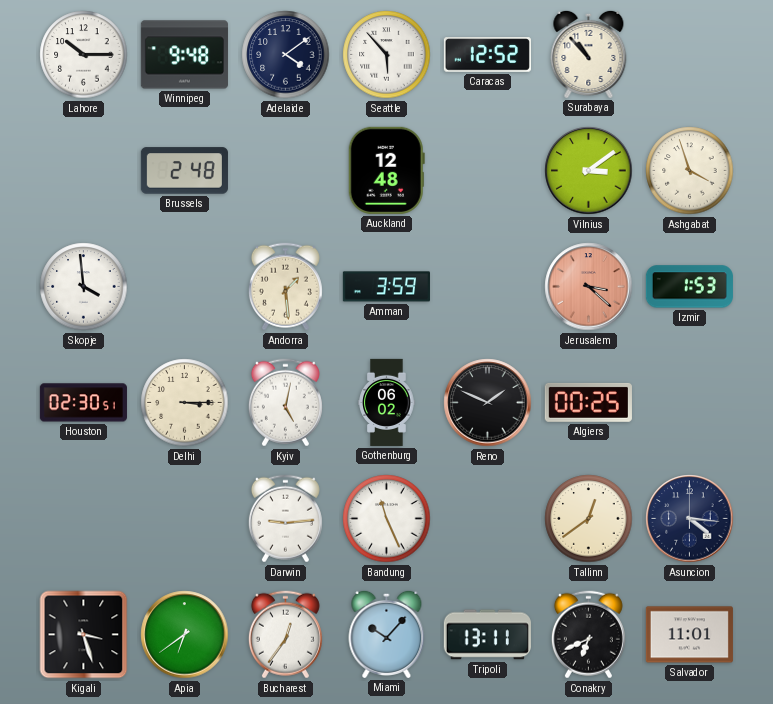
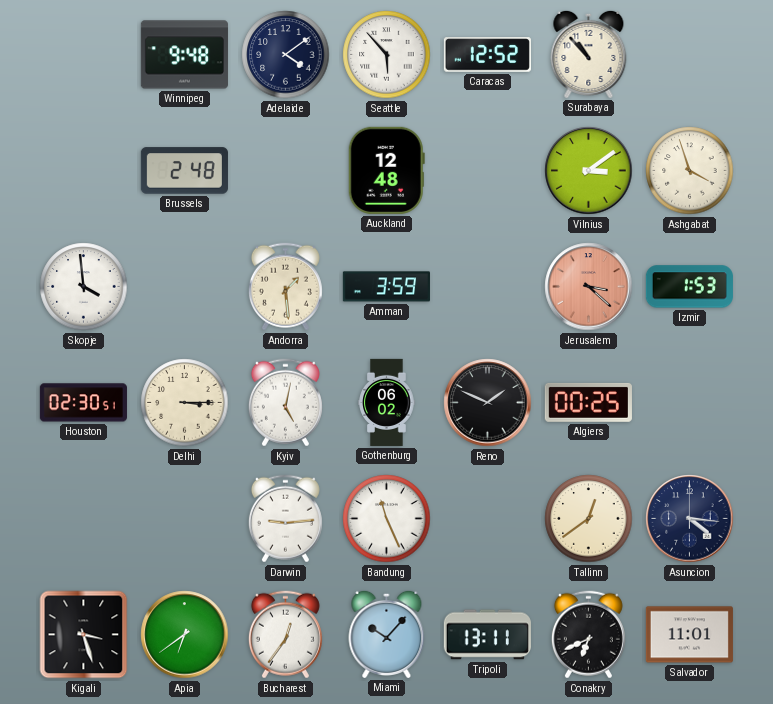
Lahore: 10:15 -> none
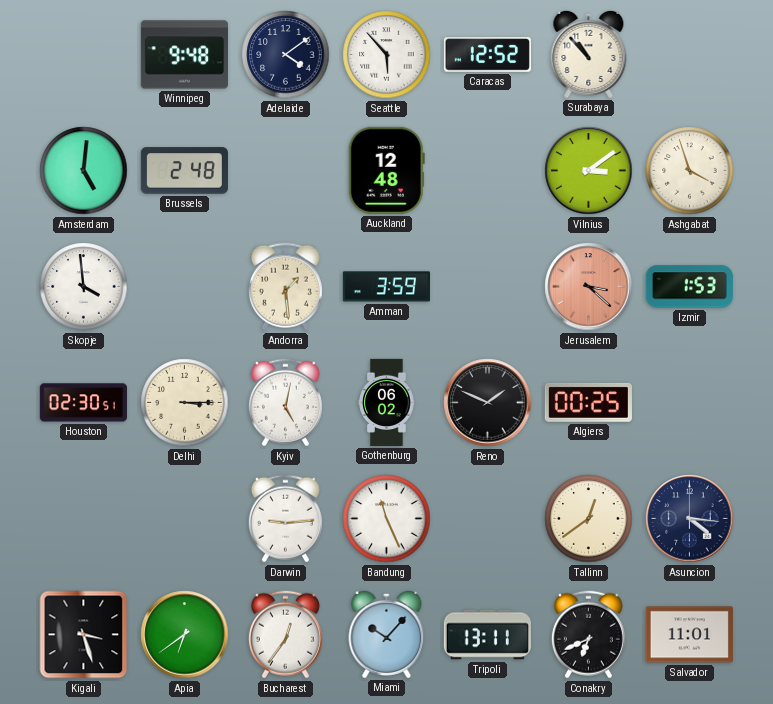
Amsterdam: none -> 5:01
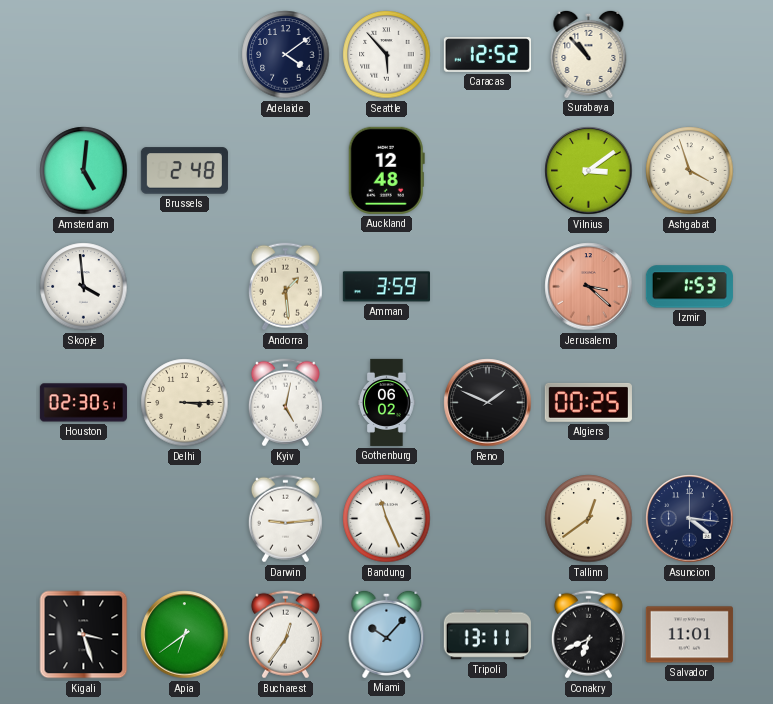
Winnipeg: 9:48 -> none
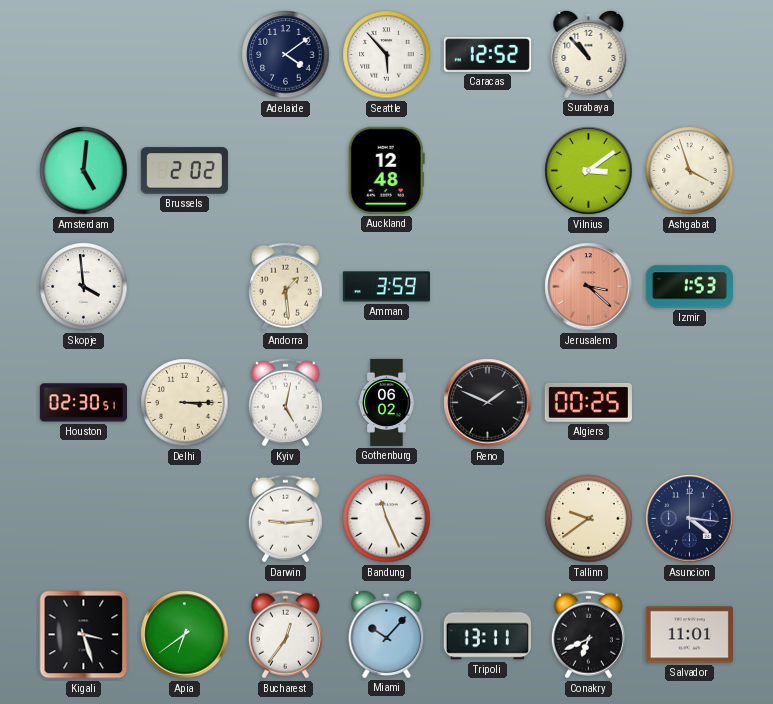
Brussels: 2:48 -> 2:02
Tallinn: 12:39 -> 9:39
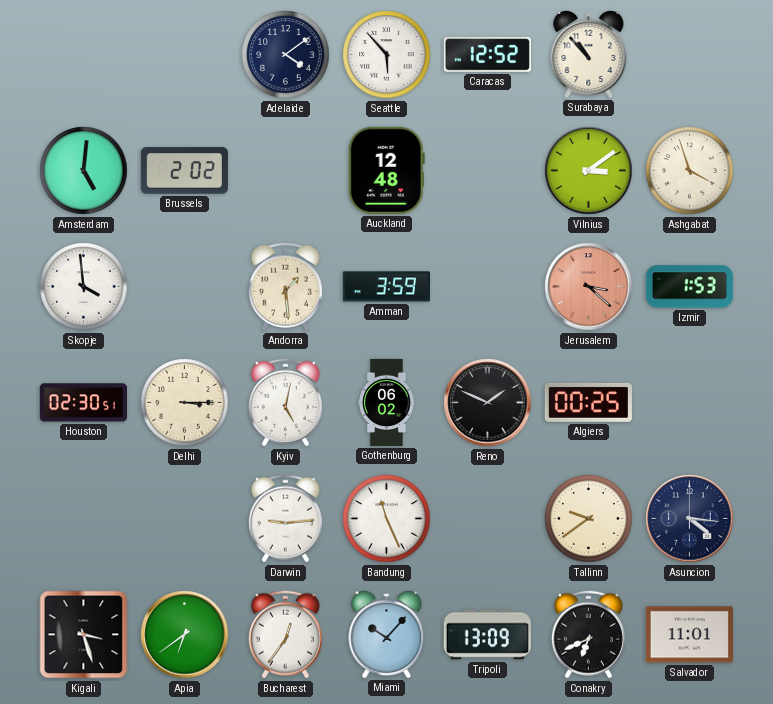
Tripoli: 13:11 -> 13:09
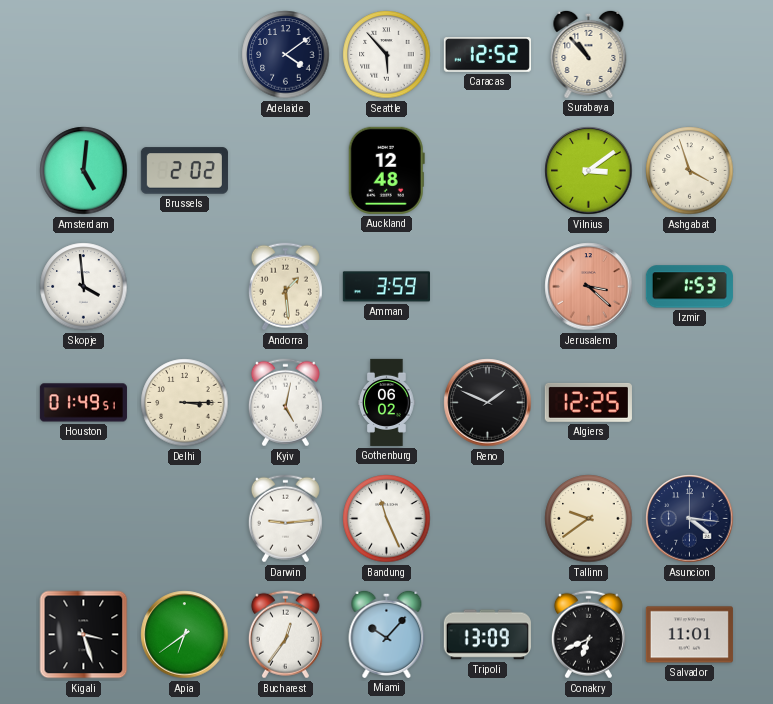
Houston: 02:30 -> 01:49
Algiers: 00:25 -> 12:25
